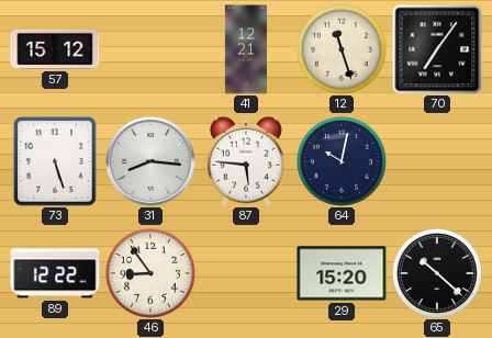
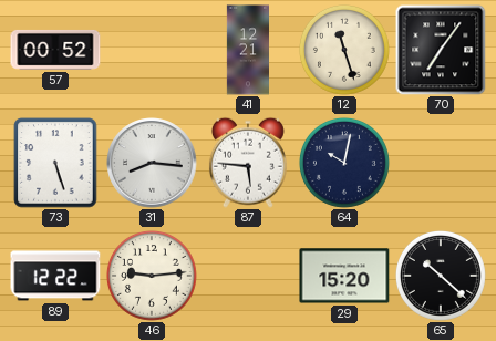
57: 15:12 -> 00:52
46: 8:54 -> 9:14
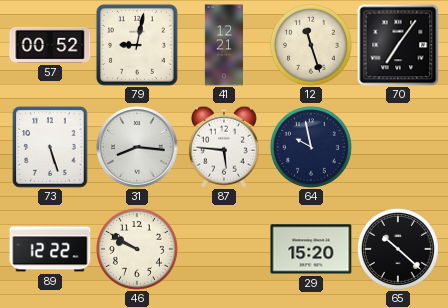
79: none -> 9:02
64: 10:02 -> 9:58
46: 9:14 -> 9:50
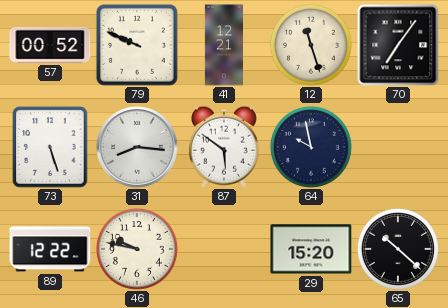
79: 9:02 -> 9:49
87: 5:46 -> 5:51
46: 9:50 -> 9:47
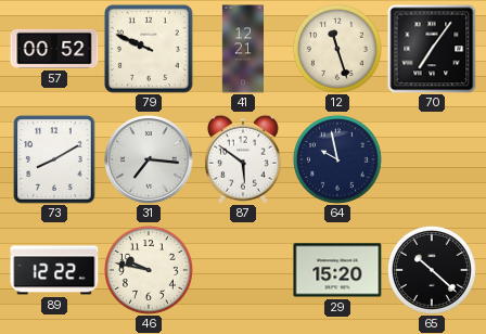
73: 5:27 -> 8:10
31: 8:16 -> 7:16
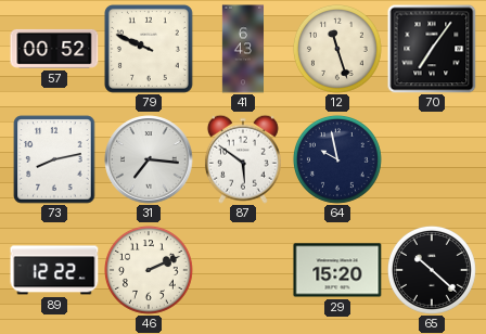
41: 12:21 -> 6:43
73: 8:10 -> 8:13
46: 9:47 -> 2:11
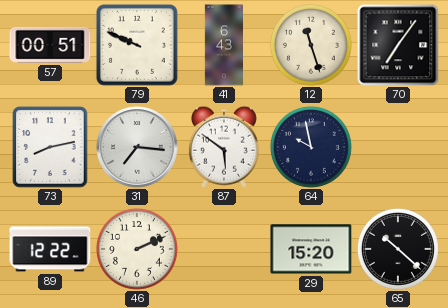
57: 00:52 -> 00:51
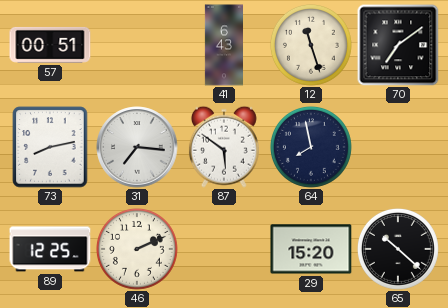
79: 9:49 -> none
70: 7:06 -> 7:09
64: 9:58 -> 7:58
89: 12:22 -> 12:25
